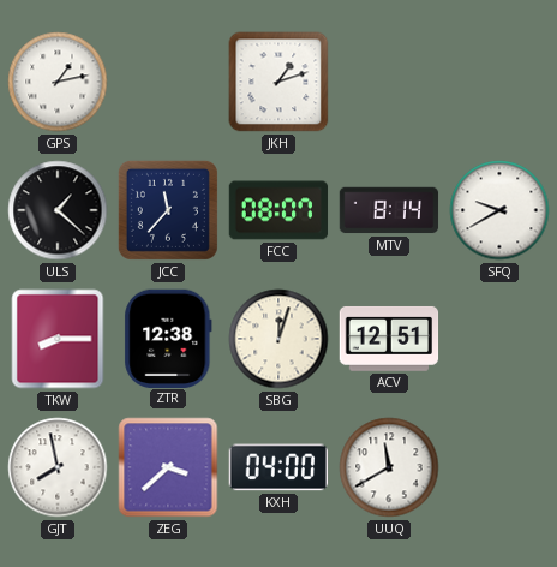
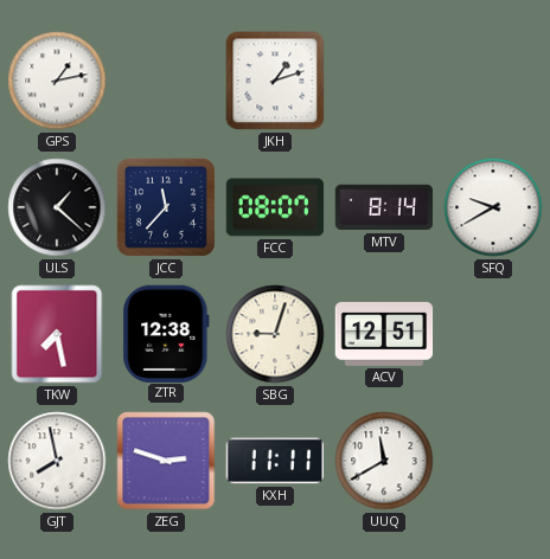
TKW: 8:15 -> 7:28
SBG: 12:03 -> 9:03
ZEG: 3:38 -> 2:48
KXH: 04:00 -> 11:11
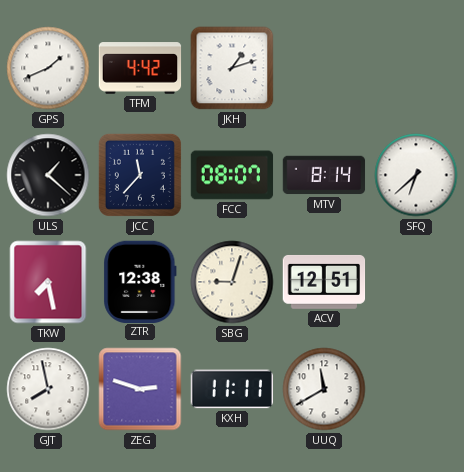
GPS: 1:13 -> 1:41
TFM: none -> 4:42
SFQ: 9:40 -> 6:38
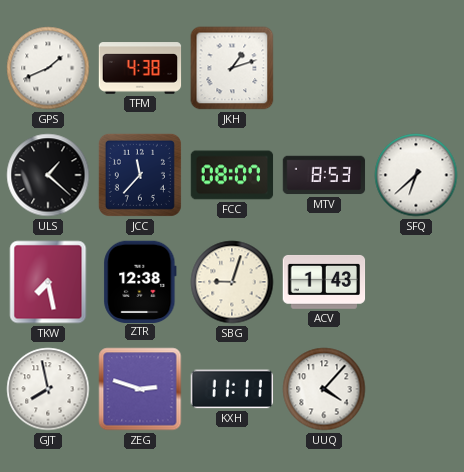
TFM: 4:42 -> 4:38
MTV: 8:14 -> 8:53
ACV: 12:51 -> 1:43
UUQ: 11:40 -> 4:07
